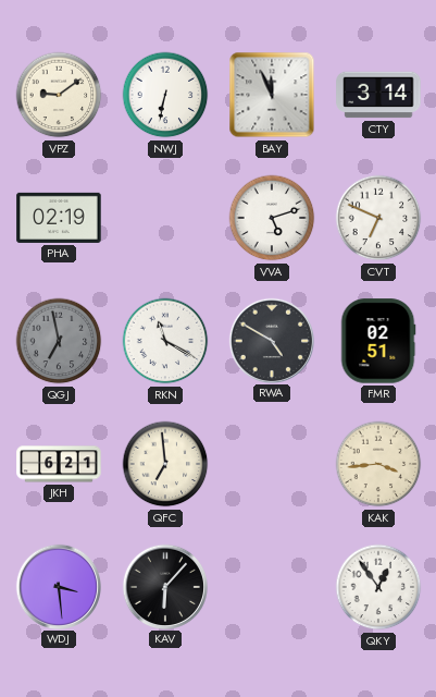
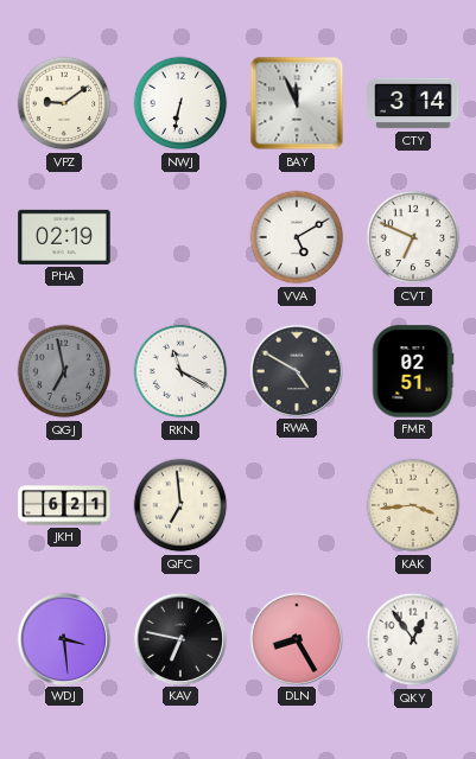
VVA: 5:12 -> 5:10
KAV: 6:07 -> 6:47
DLN: none -> 8:25
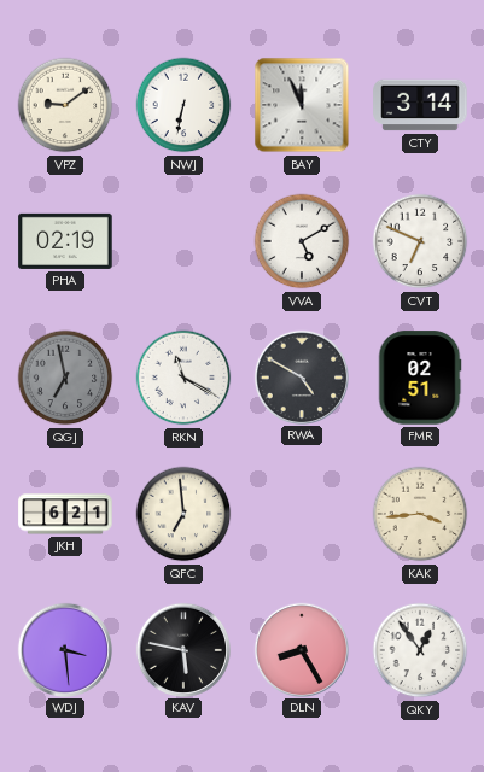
KAV: 6:47 -> 5:47
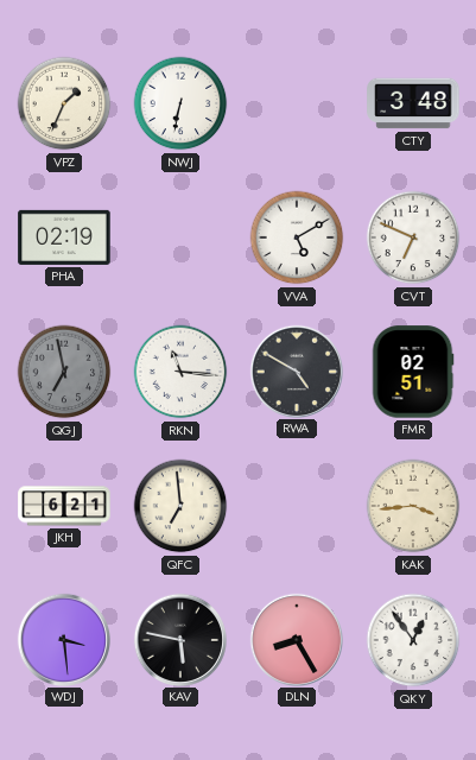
VPZ: 9:09 -> 1:34
BAY: 11:56 -> none
CTY: 3:14 -> 3:48
RKN: 11:20 -> 11:16
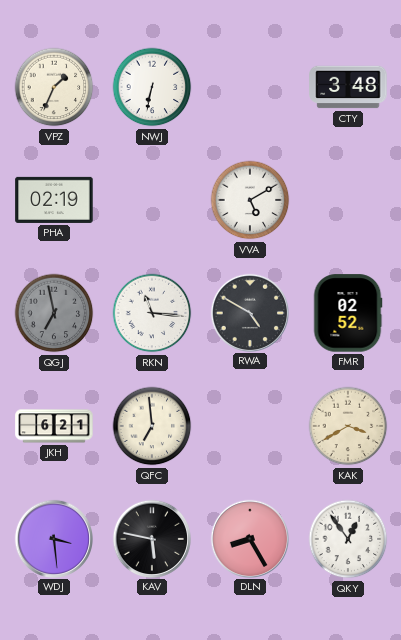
CVT: 6:49 -> none
FMR: 02:51 -> 02:52
KAK: 3:44 -> 3:40
